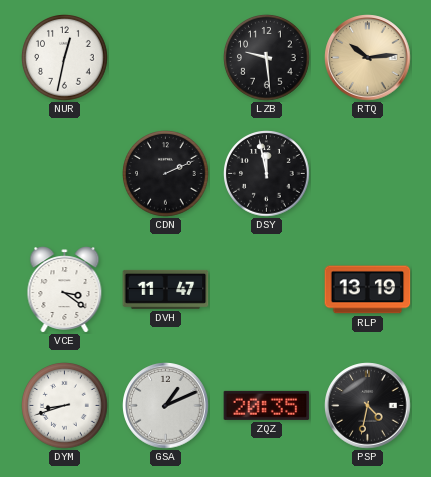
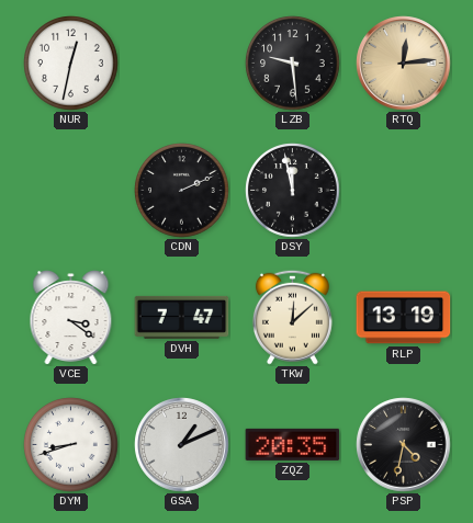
RTQ: 10:14 -> 12:14
DVH: 11:47 -> 7:47
TKW: none -> 12:08
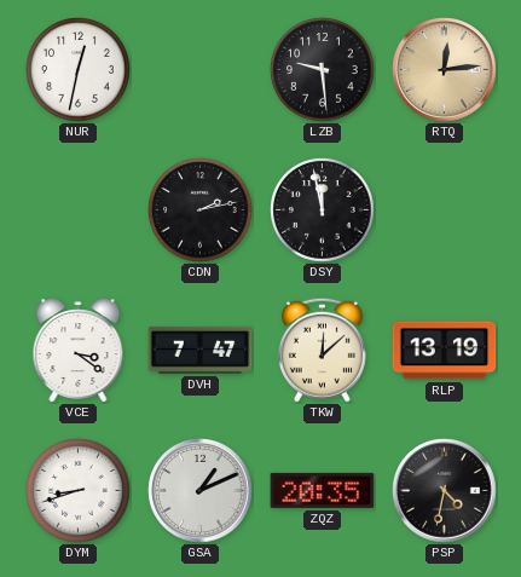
CDN: 2:11 -> 2:13
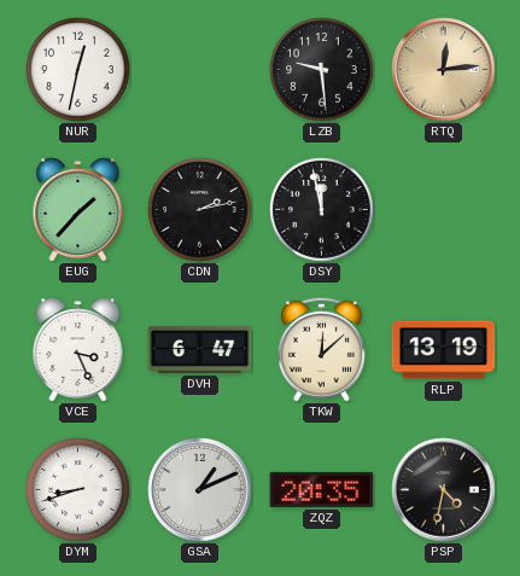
EUG: none -> 1:37
VCE: 3:21 -> 3:26
DVH: 7:47 -> 6:47
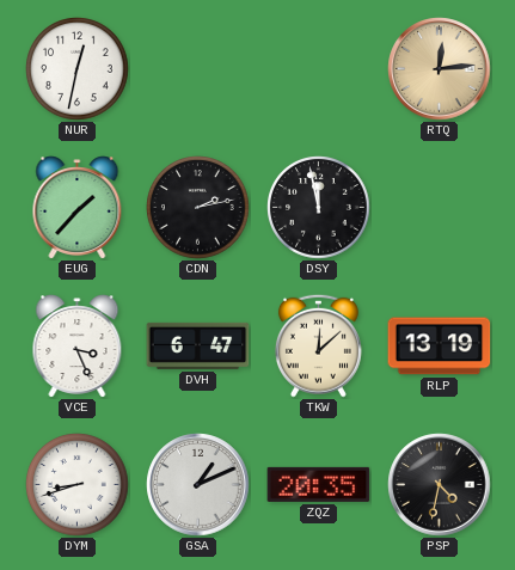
LZB: 9:29 -> none
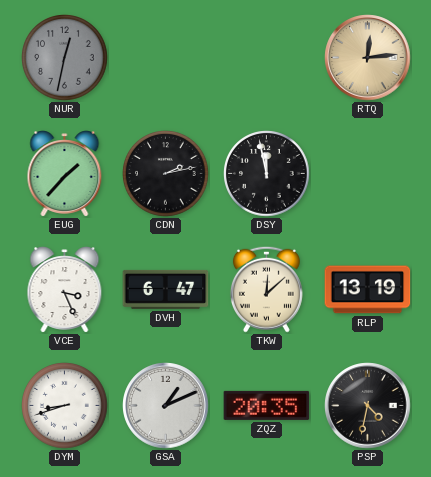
NUR dial: white -> grey
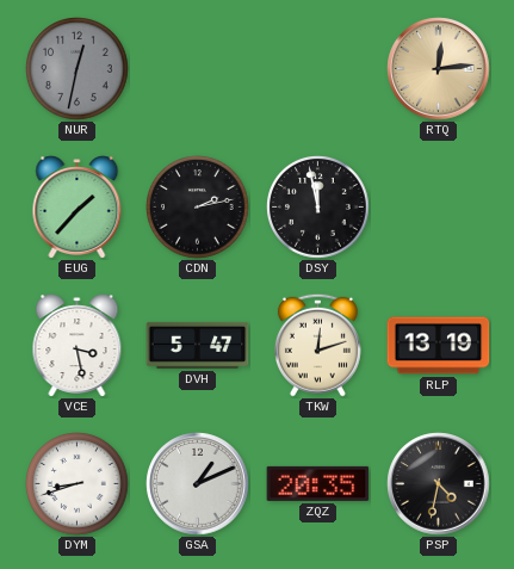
VCE: 3:26 -> 3:28
DVH: 6:47 -> 5:47
TKW: 12:08 -> 12:12
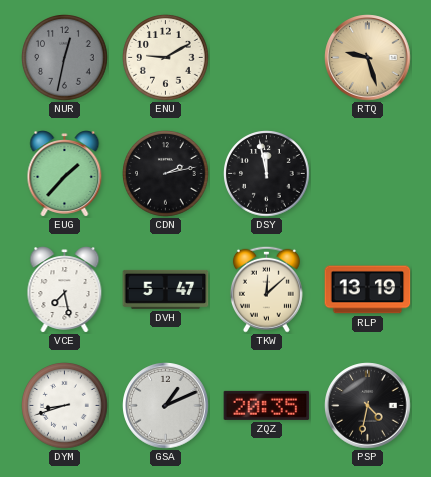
ENU: none -> 9:10
RTQ: 12:14 -> 9:27
VCE: 3:28 -> 7:28
TKW: 12:12 -> 12:08
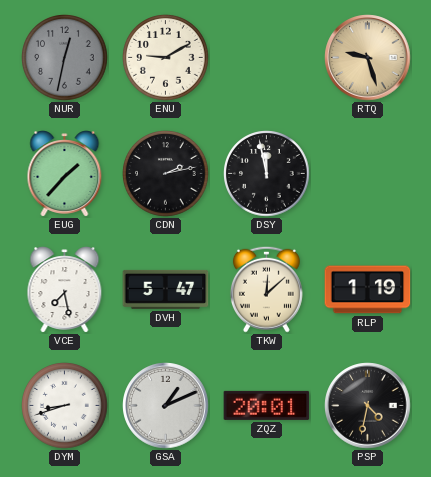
RLP: 13:19 -> 1:19
ZQZ: 20:35 -> 20:01
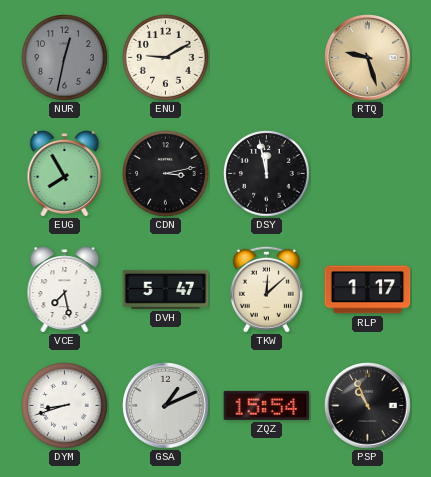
EUG: 1:37 -> 7:55
CDN: 2:13 -> 3:13
RLP: 1:19 -> 1:17
ZQZ: 20:01 -> 15:54
PSP: 4:32 -> 10:56
